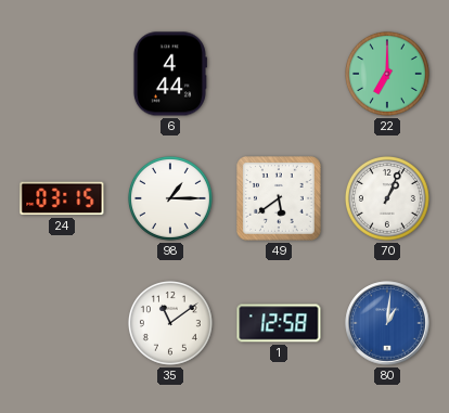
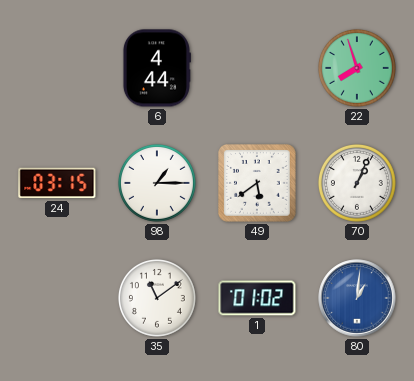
22: 7:00 -> 7:57
1: 12:58 -> 01:02
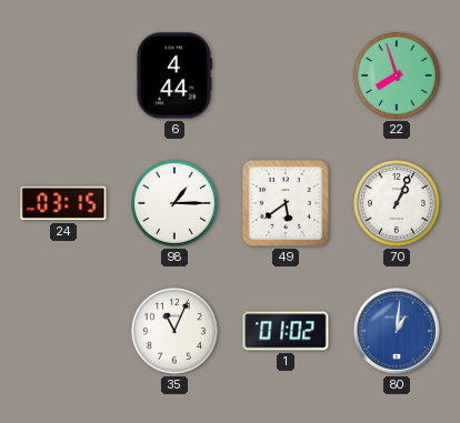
35: 11:09 -> 11:04
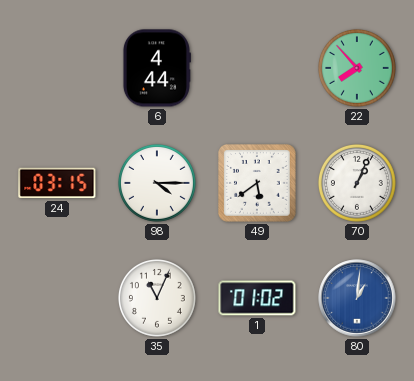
22: 7:57 -> 7:53
98: 1:15 -> 4:15
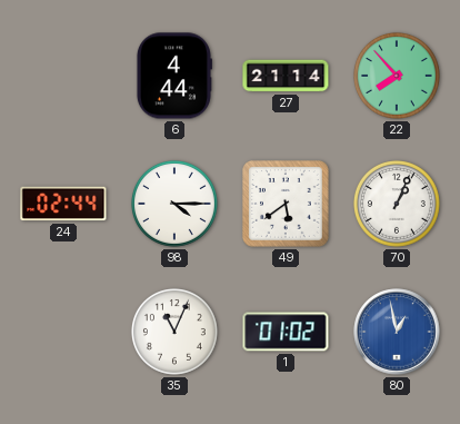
27: none -> 21:14
24: 03:15 -> 02:44
80: 1:01 -> 12:58
